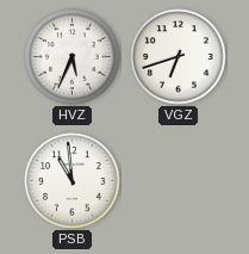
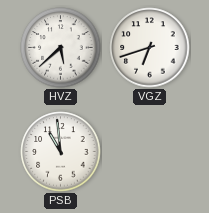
HVZ: 5:34 -> 5:38
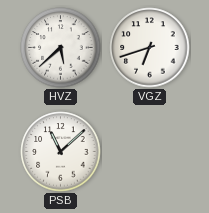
PSB: 10:59 -> 11:08
